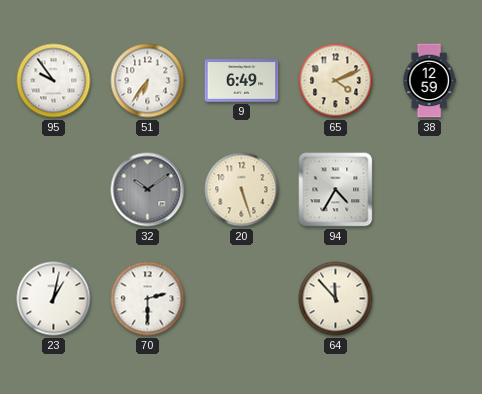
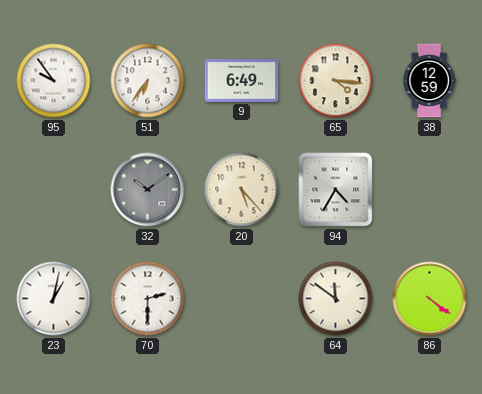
65: 4:11 -> 4:16
20: 5:27 -> 5:23
64: 11:53 -> 11:51
86: none -> 4:21
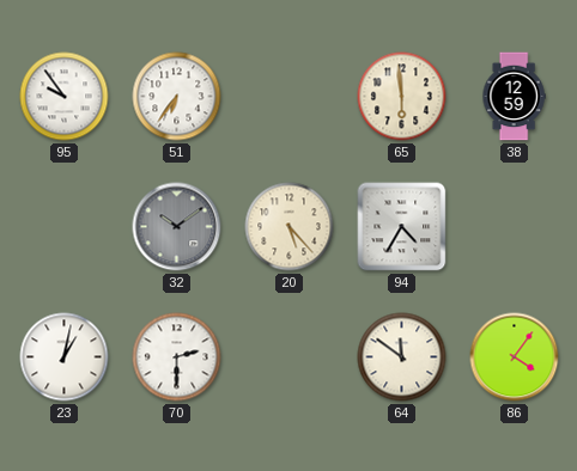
9: 6:49 -> none
65: 4:16 -> 5:59
86: 4:21 -> 4:06
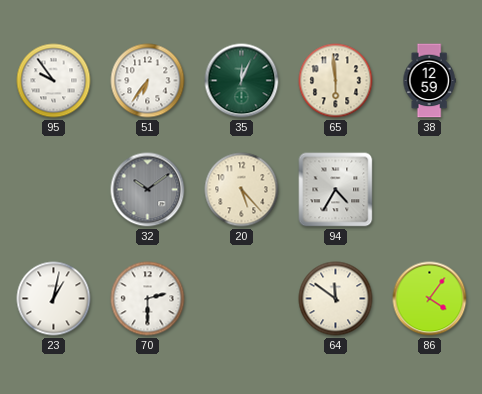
35: none -> 12:04
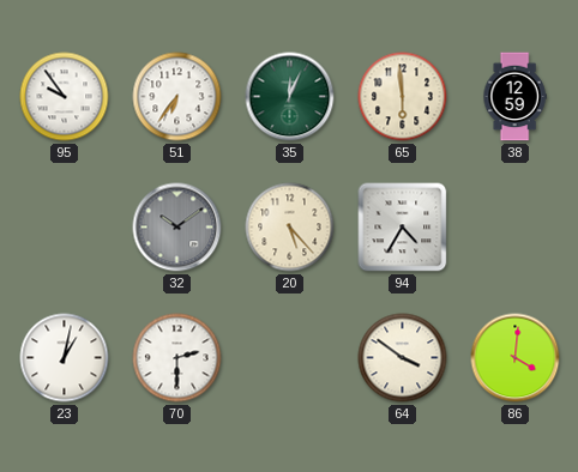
64: 11:51 -> 3:51
86: 4:06 -> 4:01
